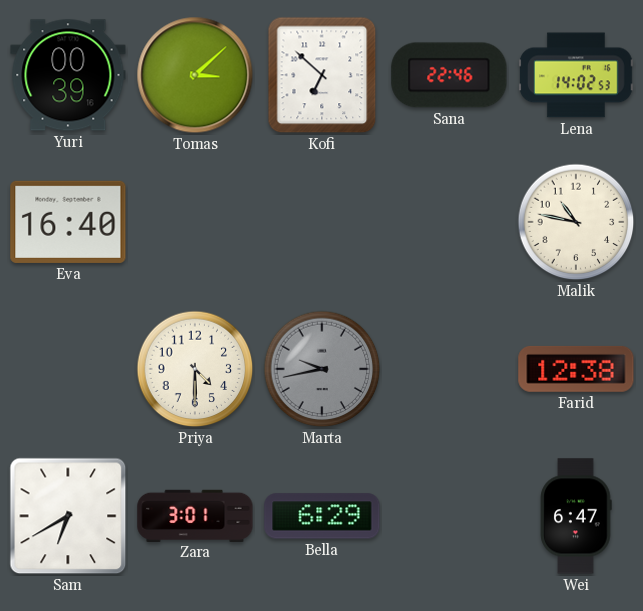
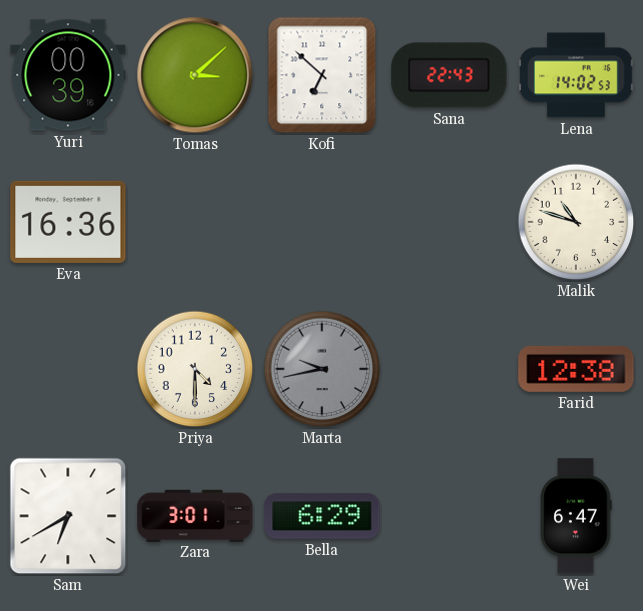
Sana: 22:46 -> 22:43
Eva: 16:40 -> 16:36
Malik: 10:47 -> 10:48
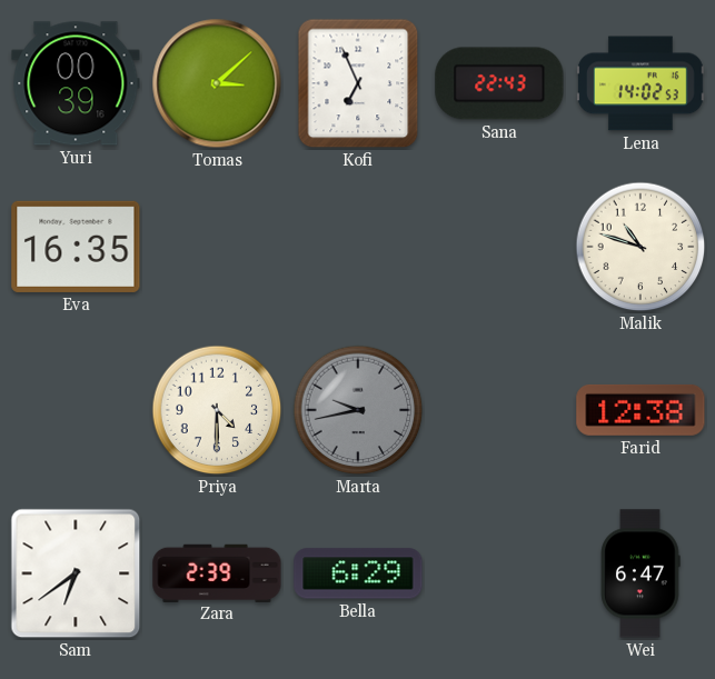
Kofi: 6:52 -> 6:56
Eva: 16:36 -> 16:35
Sam: 6:40 -> 6:39
Zara: 3:01 -> 2:39
